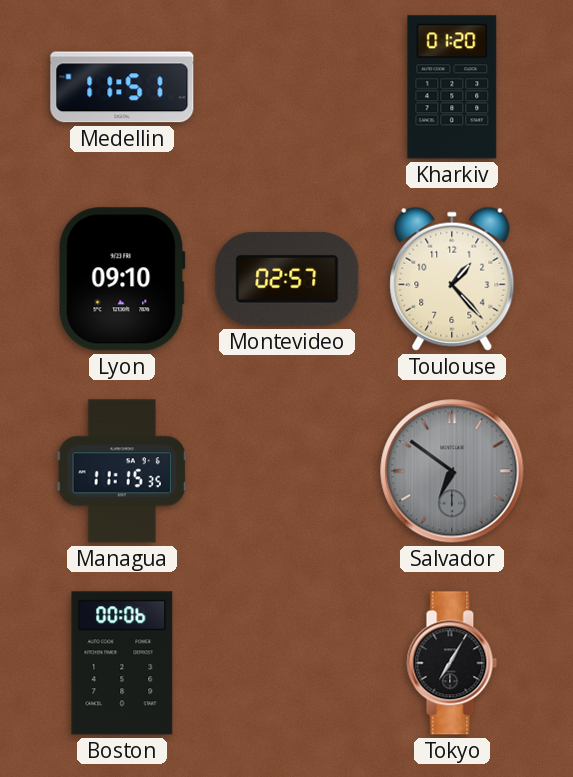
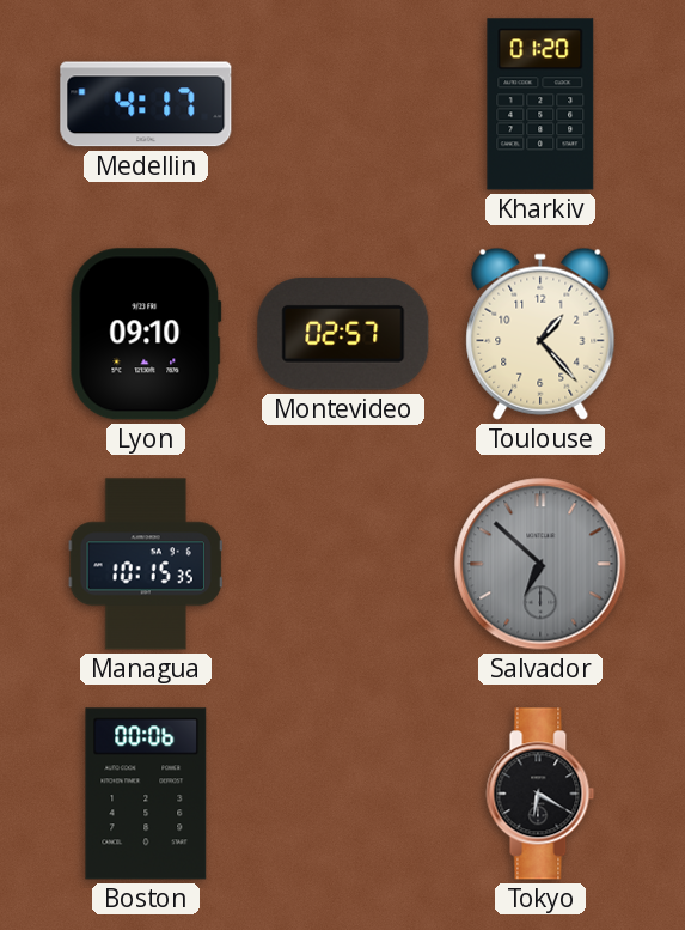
Medellin: 11:51 -> 4:17
Managua: 11:15 -> 10:15
Salvador: 6:51 -> 6:52
Tokyo: 7:05 -> 6:20
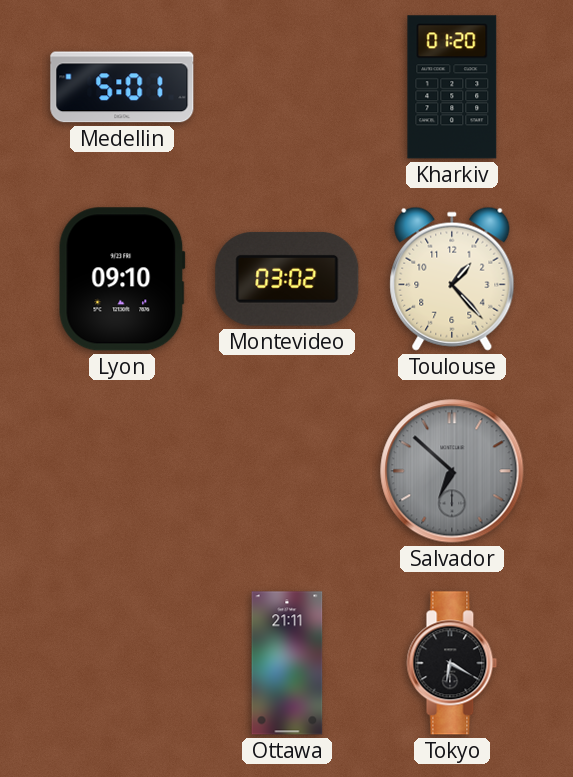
Medellin: 4:17 -> 5:01
Montevideo: 02:57 -> 03:02
Managua: 10:15 -> none
Boston: 00:06 -> none
Ottawa: none -> 21:11
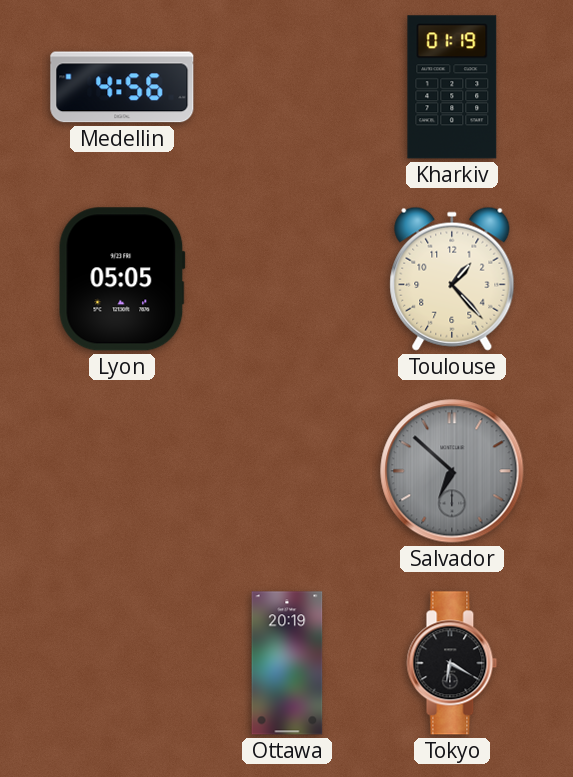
Medellin: 5:01 -> 4:56
Kharkiv: 01:20 -> 01:19
Lyon: 09:10 -> 05:05
Montevideo: 03:02 -> none
Ottawa: 21:11 -> 20:19
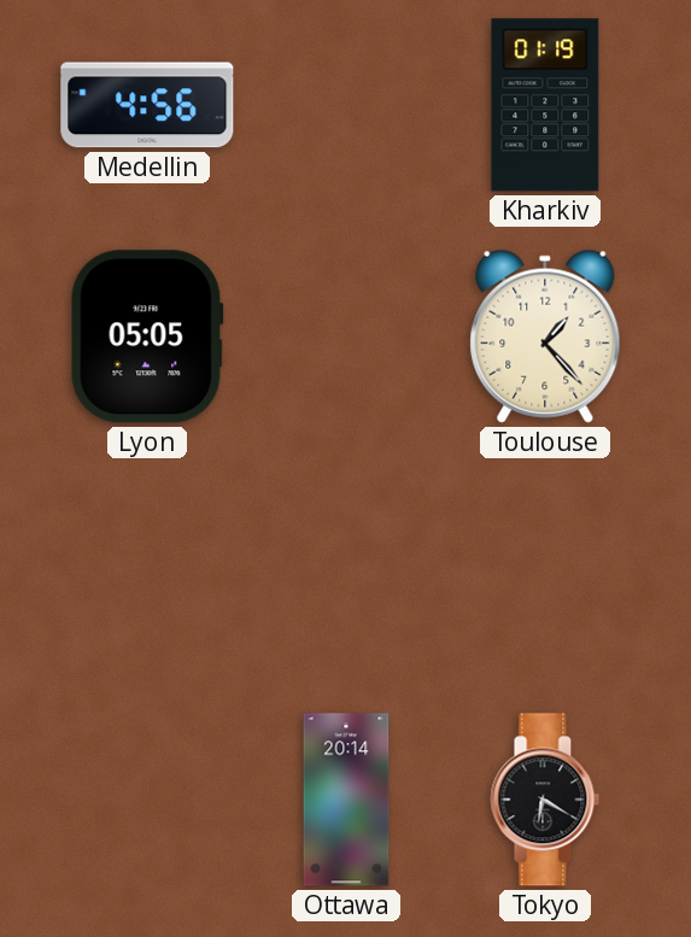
Salvador: 6:52 -> none
Ottawa: 20:19 -> 20:14
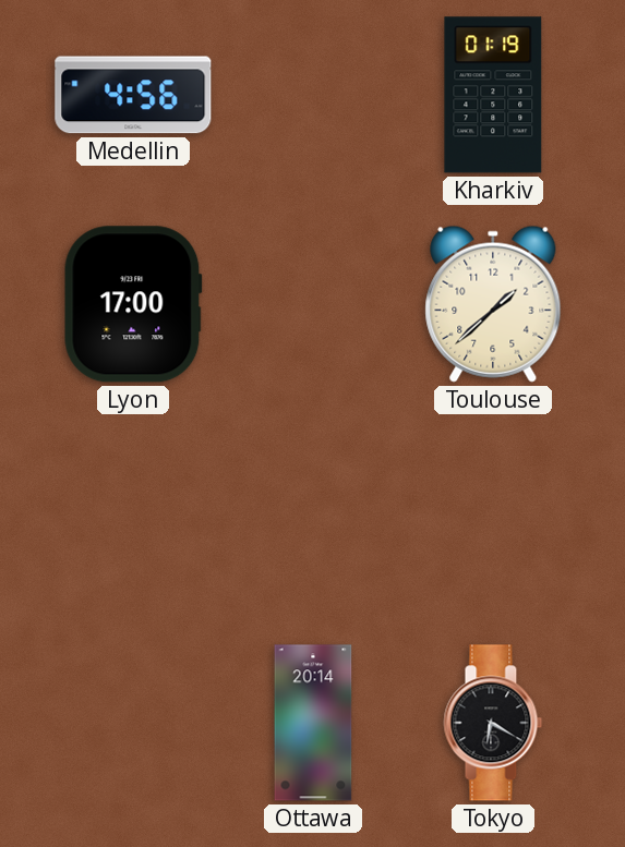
Lyon: 05:05 -> 17:00
Toulouse: 1:23 -> 1:38
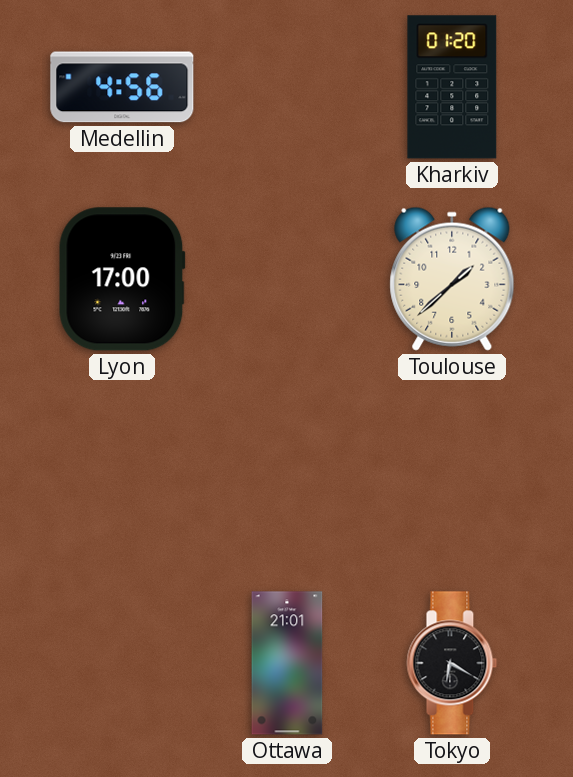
Kharkiv: 01:19 -> 01:20
Ottawa: 20:14 -> 21:01
